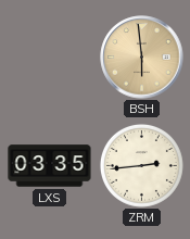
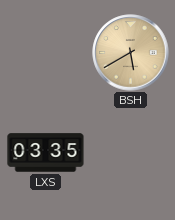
BSH: 5:59 -> 5:40
ZRM: 2:44 -> none
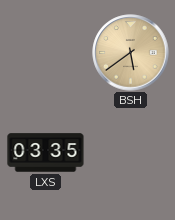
BSH: 5:40 -> 5:39
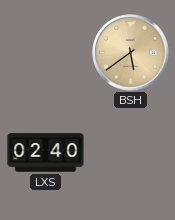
LXS: 03:35 -> 02:40
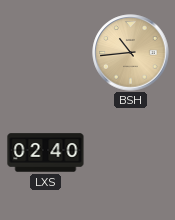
BSH: 5:39 -> 10:44
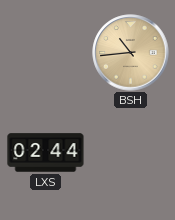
LXS: 02:40 -> 02:44
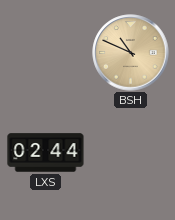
BSH: 10:44 -> 10:49
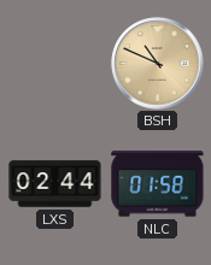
NLC: none -> 01:58
